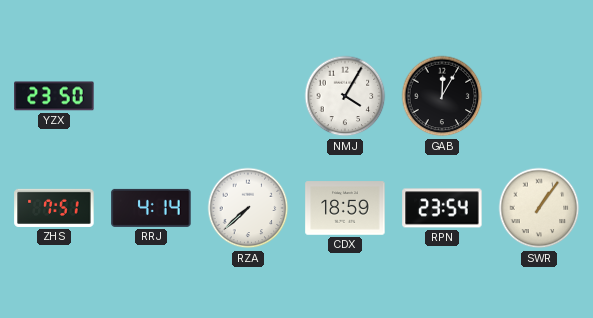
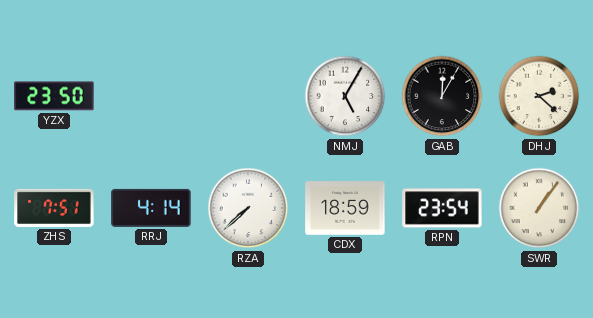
NMJ: 4:05 -> 5:05
DHJ: none -> 2:22
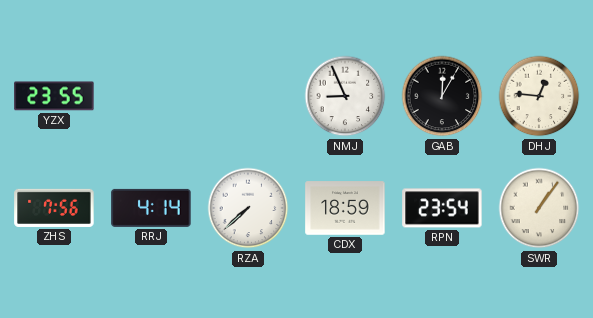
YZX: 23:50 -> 23:55
NMJ: 5:05 -> 8:56
DHJ: 2:22 -> 12:46
ZHS: 7:51 -> 7:56
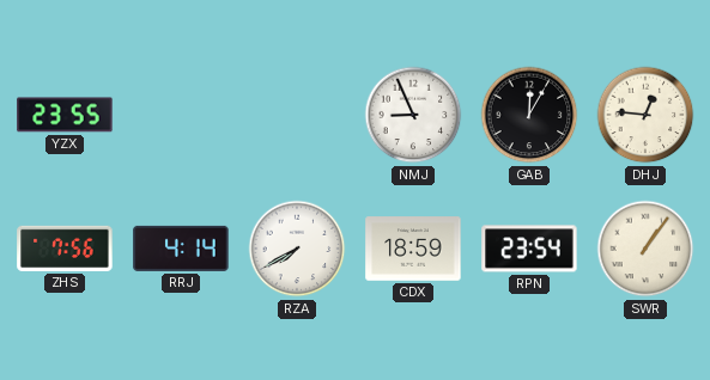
RZA: 7:38 -> 7:40
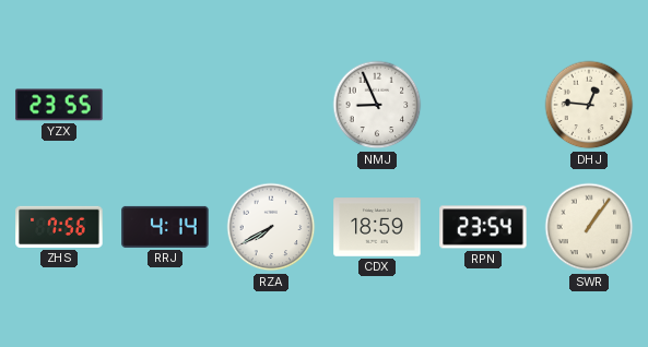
GAB: 12:05 -> none
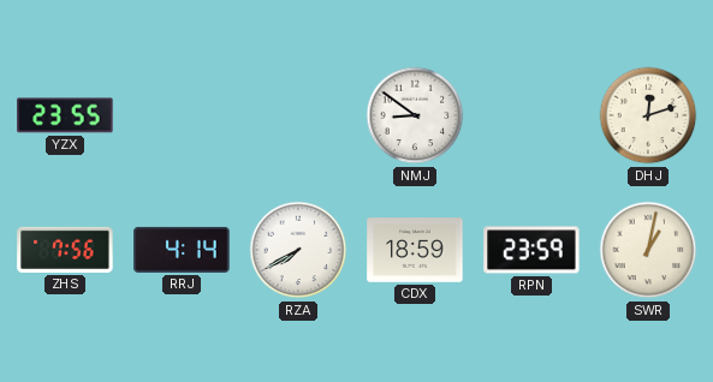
NMJ: 8:56 -> 8:51
DHJ: 12:46 -> 12:12
RPN: 23:54 -> 23:59
SWR: 1:06 -> 1:02
